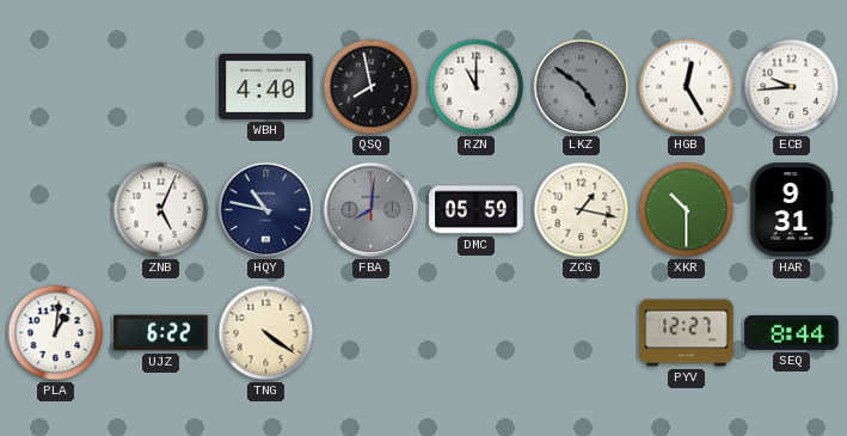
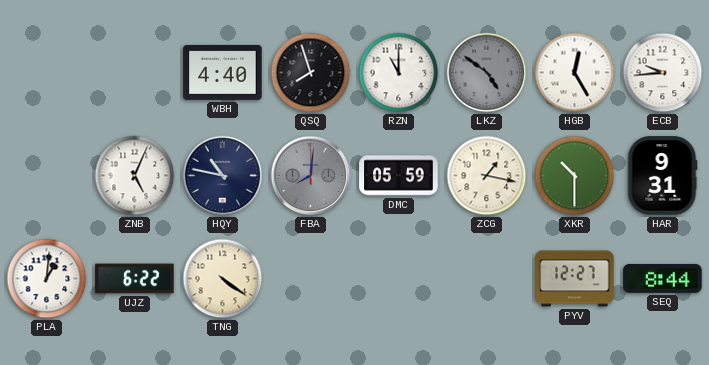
QSQ: 7:58 -> 7:57
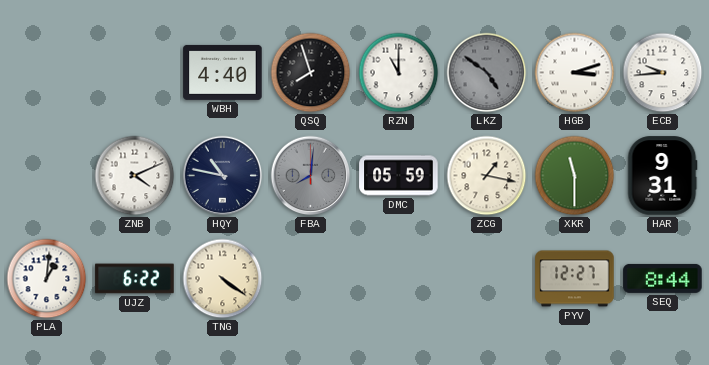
HGB: 12:25 -> 3:12
ZNB: 5:04 -> 4:11
XKR: 10:30 -> 11:30
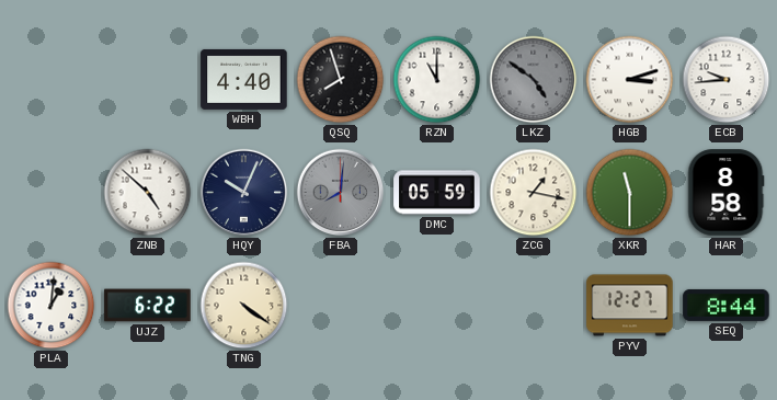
ZNB: 4:11 -> 4:52
HQY: 10:47 -> 10:04
HAR: 9:31 -> 8:58
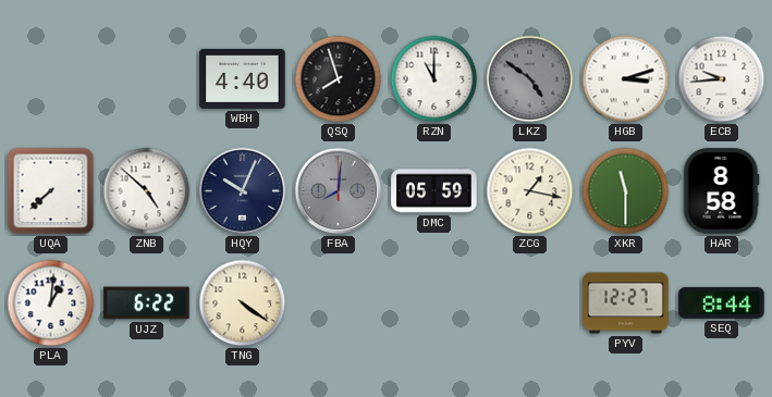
UQA: none -> 7:38
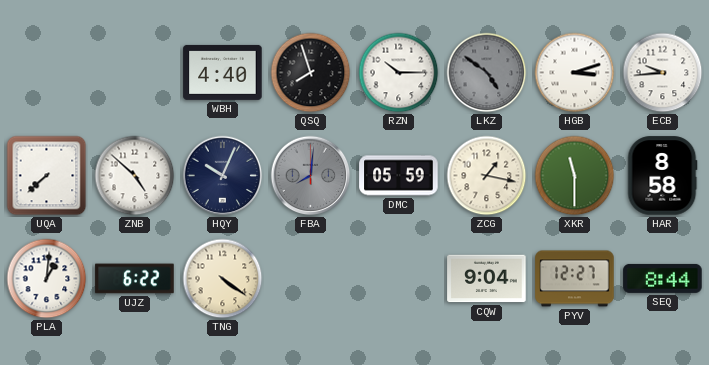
RZN: 11:00 -> 10:15
CQW: none -> 9:04
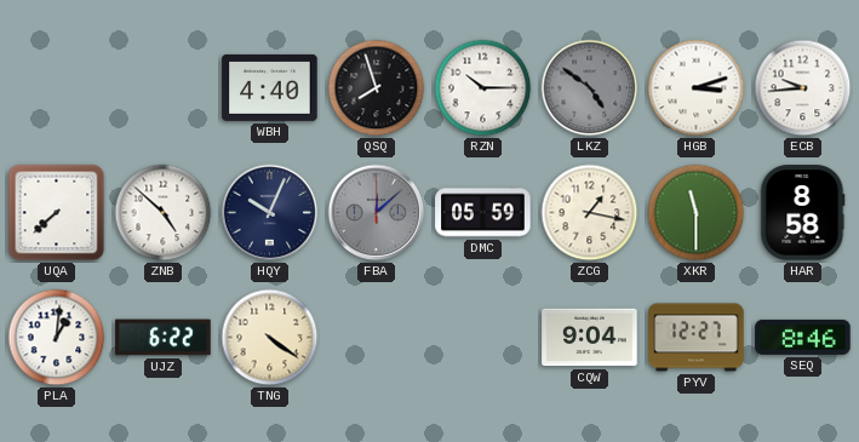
FBA: 8:01 -> 12:08
SEQ: 8:44 -> 8:46
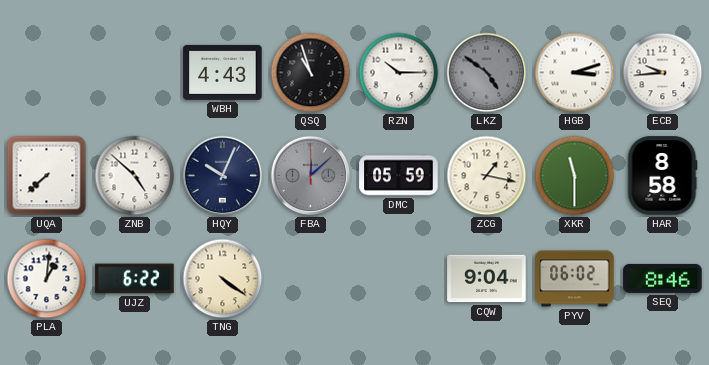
WBH: 4:40 -> 4:43
QSQ: 7:57 -> 10:57
PYV: 12:27 -> 06:02
